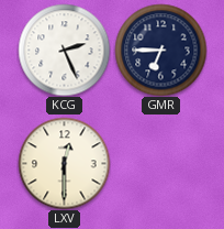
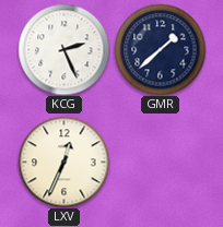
GMR: 6:45 -> 1:38
LXV: 12:30 -> 12:34
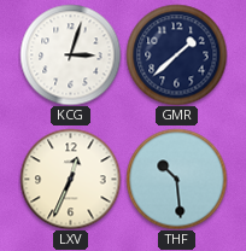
KCG: 2:26 -> 3:03
THF: none -> 10:29
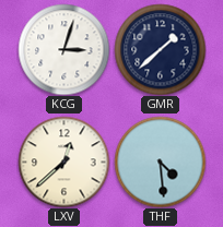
LXV: 12:34 -> 12:38
THF: 10:29 -> 4:29
